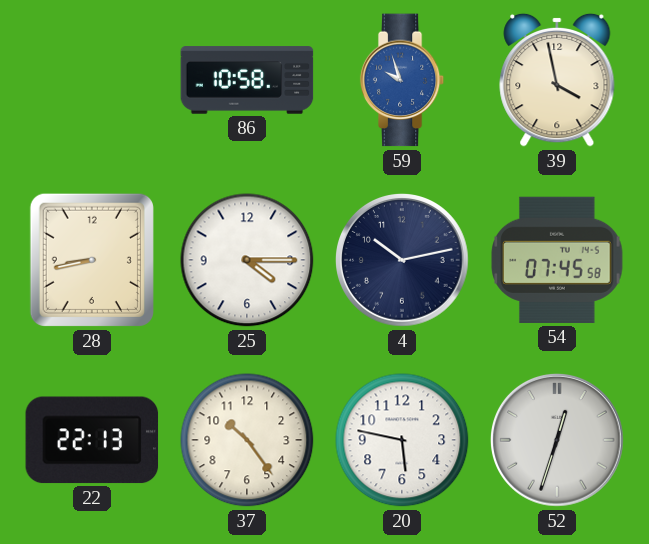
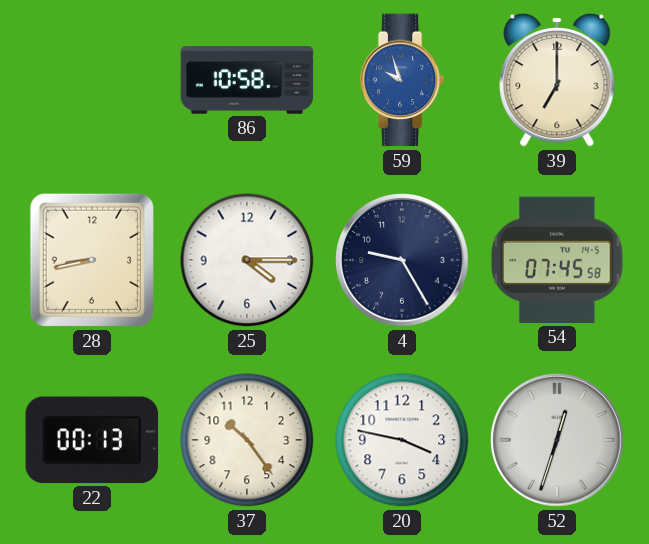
39: 3:58 -> 7:00
4: 10:13 -> 9:25
22: 22:13 -> 00:13
20: 5:47 -> 3:47
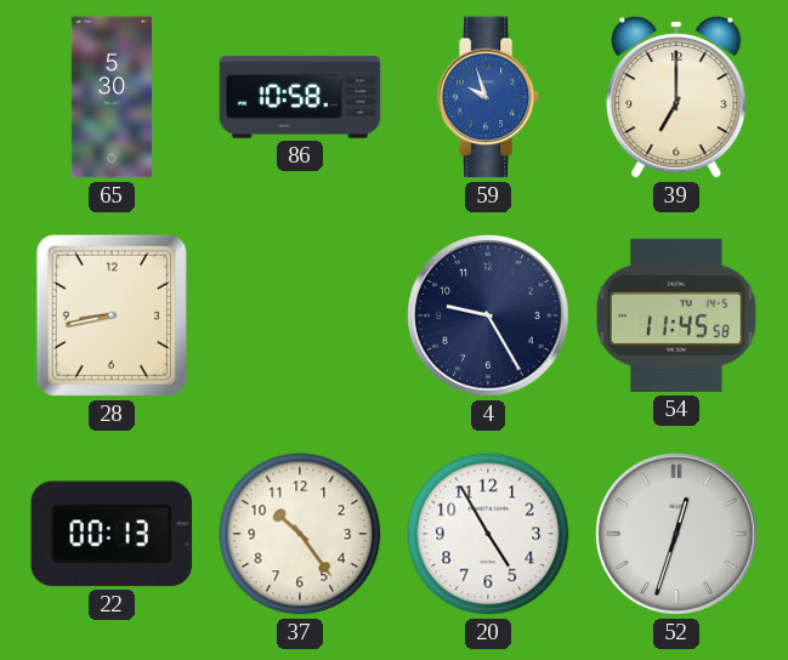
65: none -> 5:30
25: 4:15 -> none
54: 07:45 -> 11:45
20: 3:47 -> 4:55
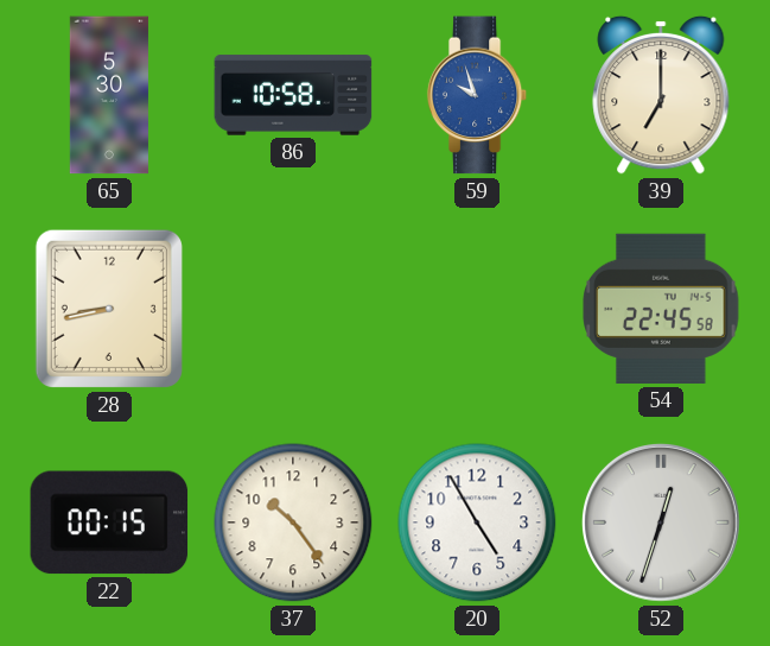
4: 9:25 -> none
54: 11:45 -> 22:45
22: 00:13 -> 00:15
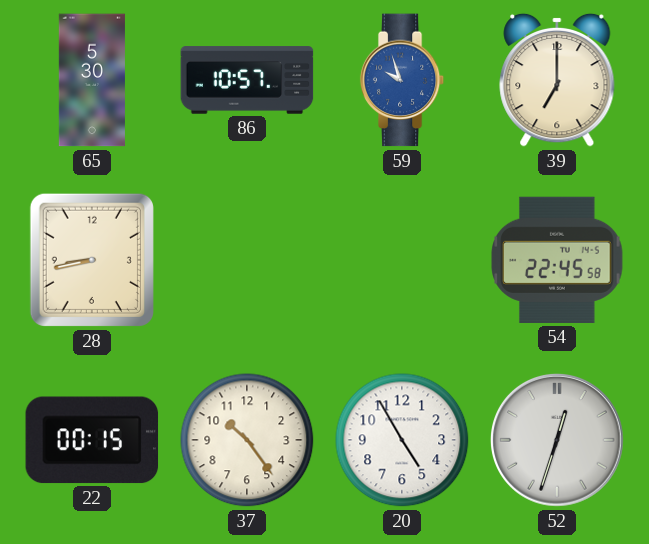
86: 10:58 -> 10:57
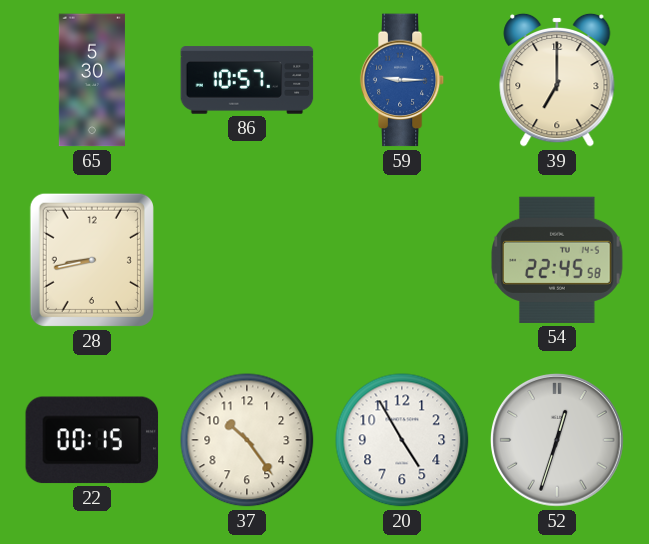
59: 9:57 -> 9:15
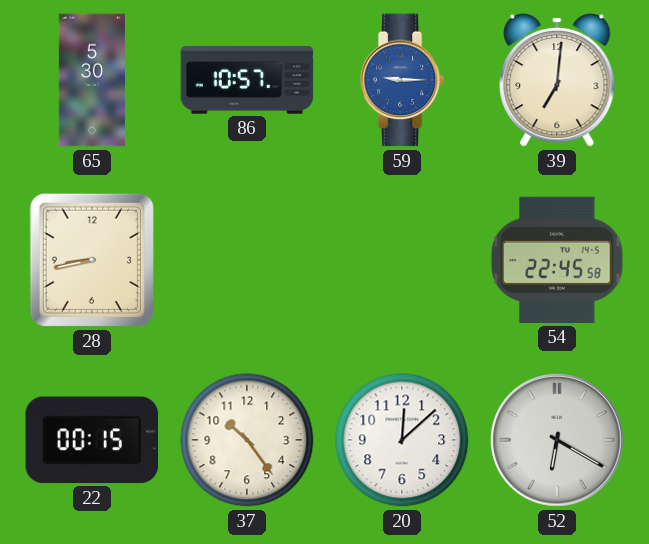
39: 7:00 -> 7:01
20: 4:55 -> 12:08
52: 12:33 -> 6:20
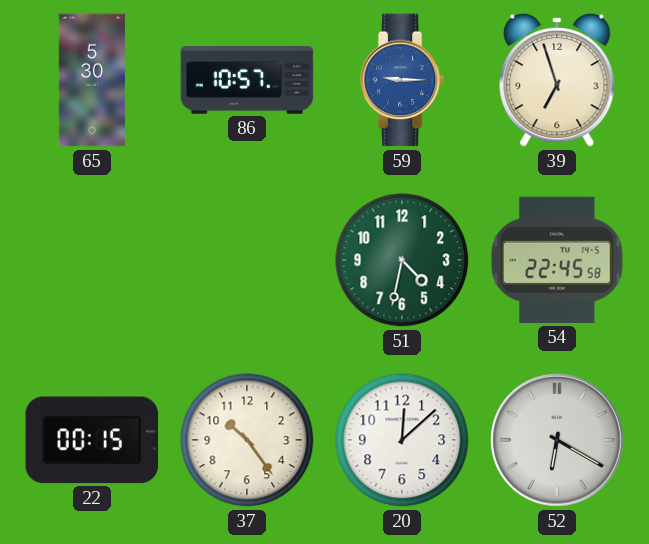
39: 7:01 -> 6:57
28: 8:43 -> none
51: none -> 4:32
